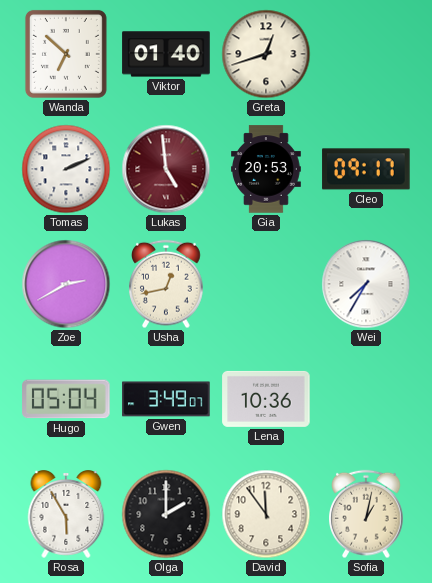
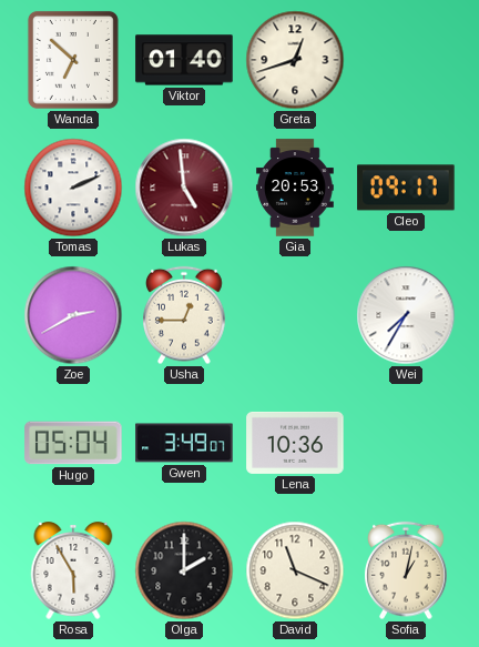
Usha: 12:43 -> 12:45
David: 11:54 -> 11:19
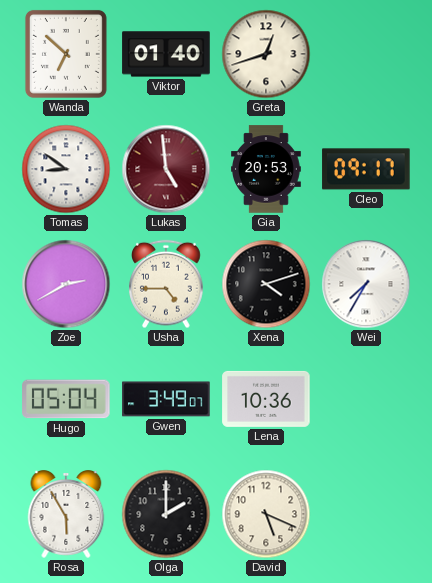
Tomas: 2:11 -> 8:51
Usha: 12:45 -> 4:45
Xena: none -> 4:12
David: 11:19 -> 5:19
Sofia: 1:02 -> none
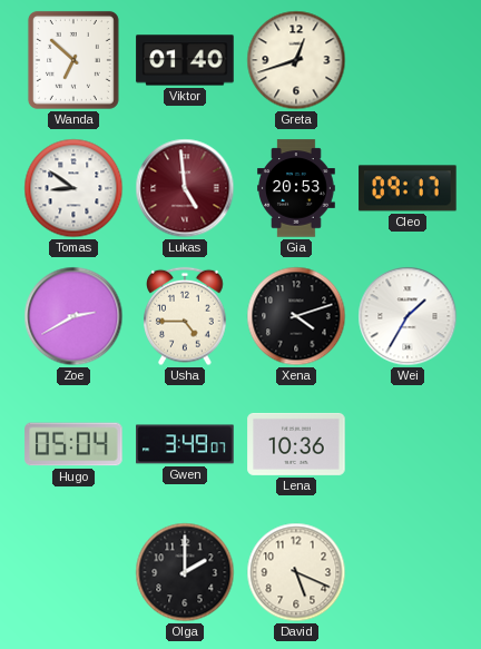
Wei: 7:35 -> 1:35
Rosa: 5:55 -> none
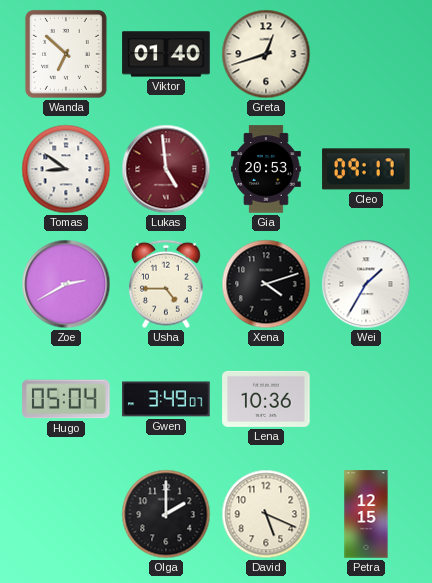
Petra: none -> 12:15
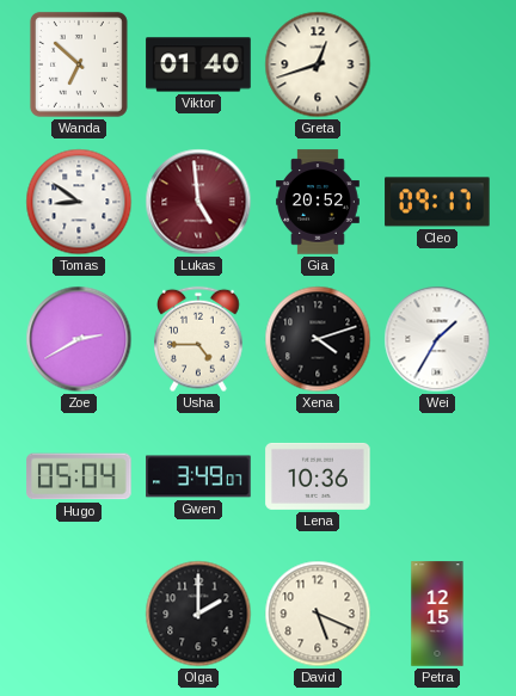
Gia: 20:53 -> 20:52
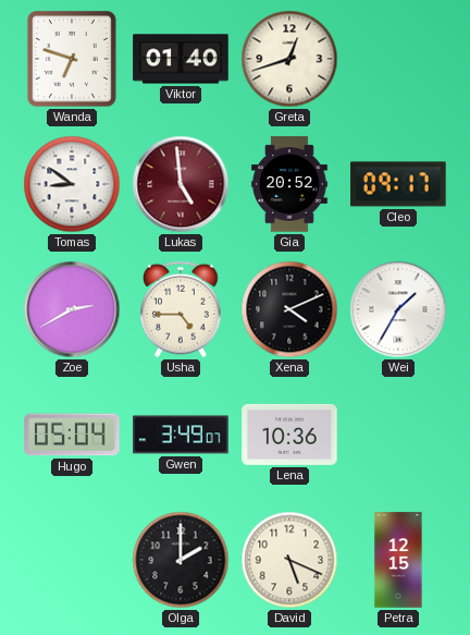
Wanda: 6:52 -> 6:48
Xena: 4:12 -> 4:11
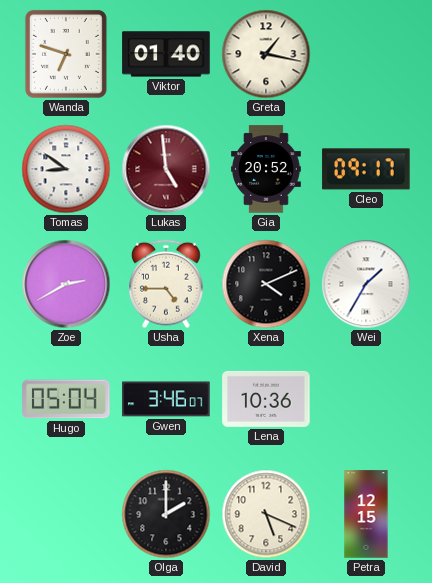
Greta: 12:42 -> 1:17
Gwen: 3:49 -> 3:46
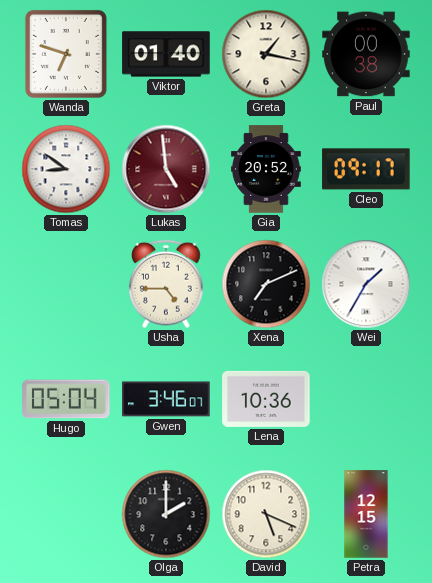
Paul: none -> 00:38
Zoe: 2:40 -> none
Xena: 4:11 -> 7:11
